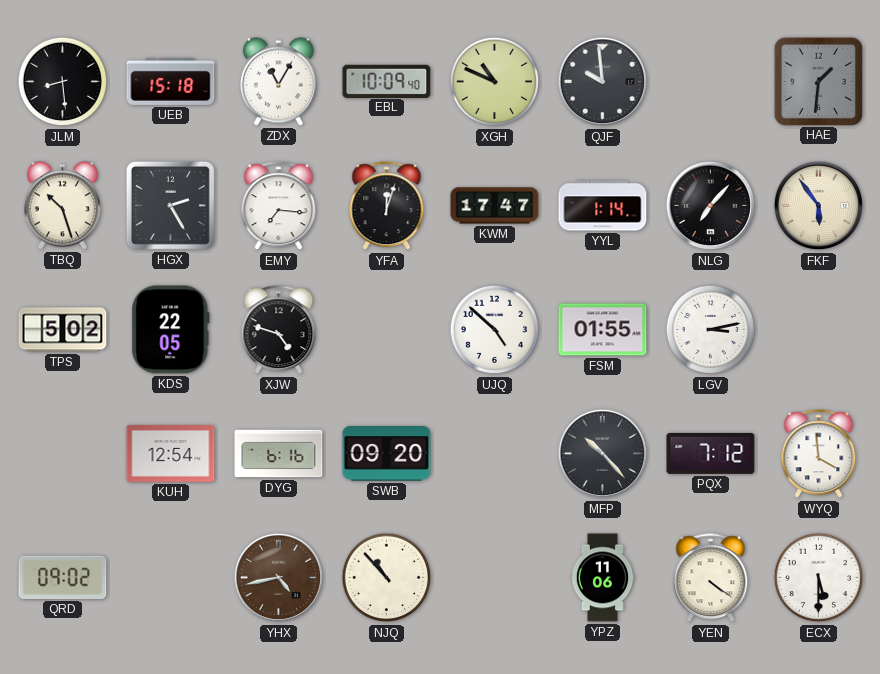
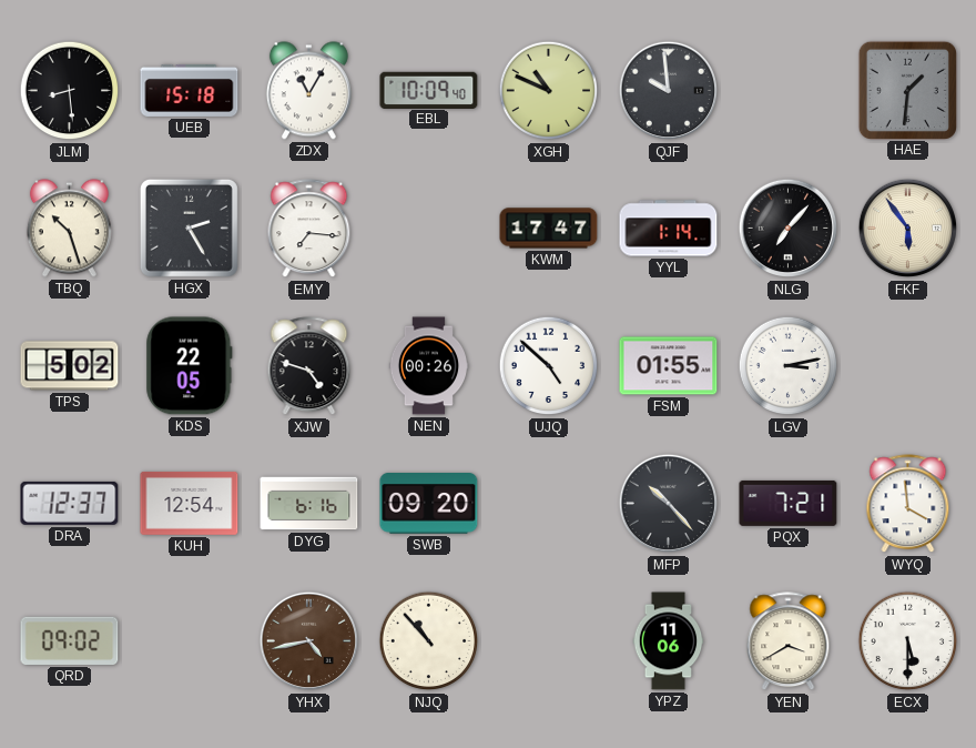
YFA: 12:03 -> none
NEN: none -> 00:26
DRA: none -> 12:37
PQX: 7:12 -> 7:21
YEN: 4:21 -> 3:40
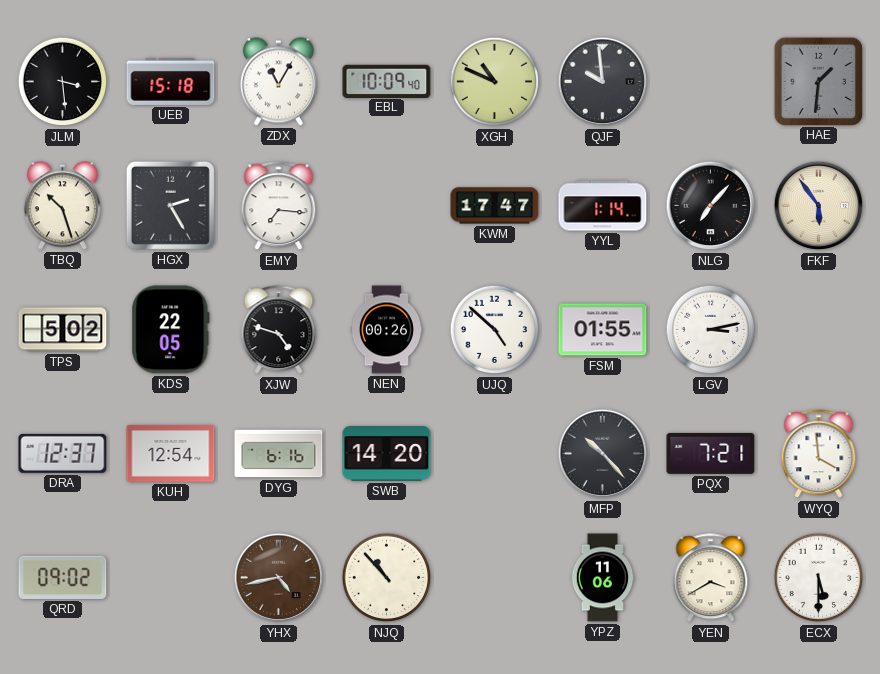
JLM: 8:29 -> 3:29
SWB: 09:20 -> 14:20
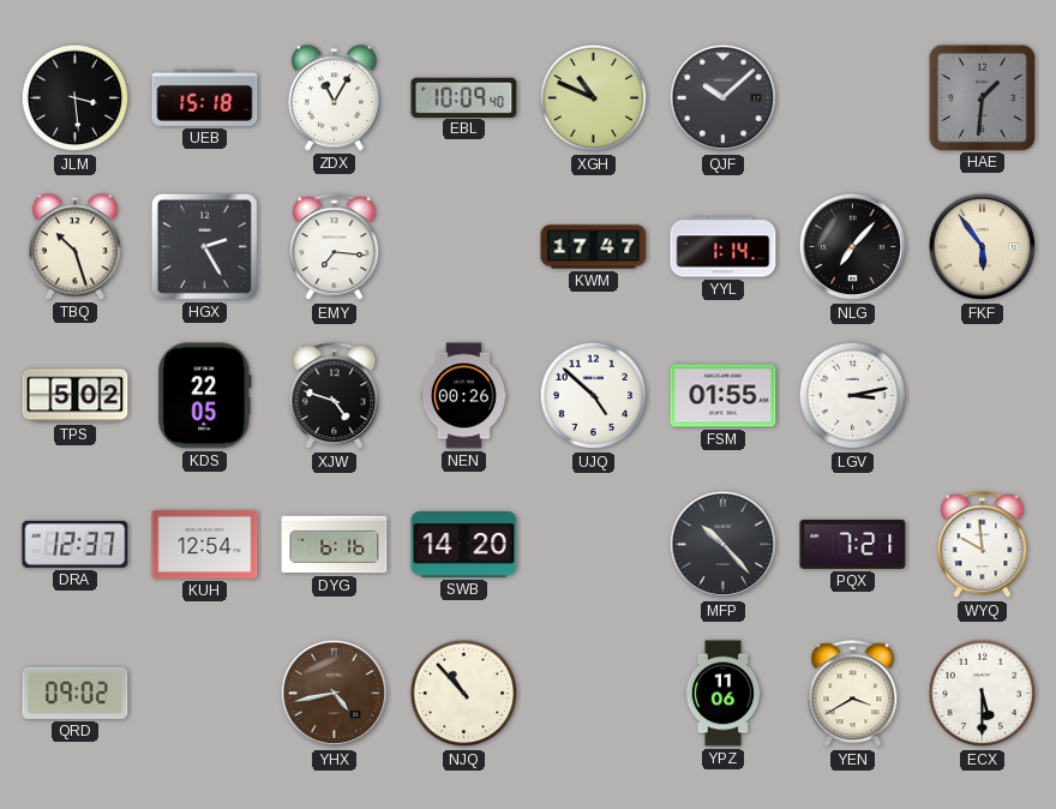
QJF: 9:59 -> 10:08
WYQ: 3:59 -> 9:59
